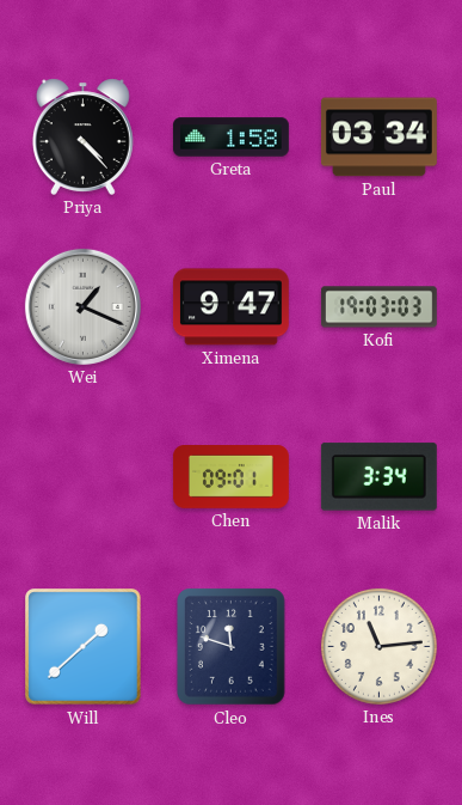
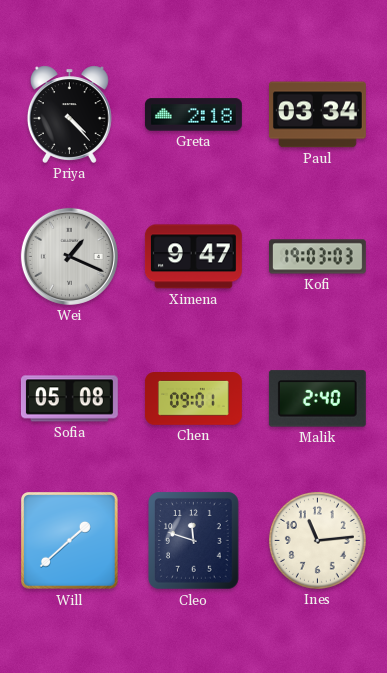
Greta: 1:58 -> 2:18
Sofia: none -> 05:08
Malik: 3:34 -> 2:40
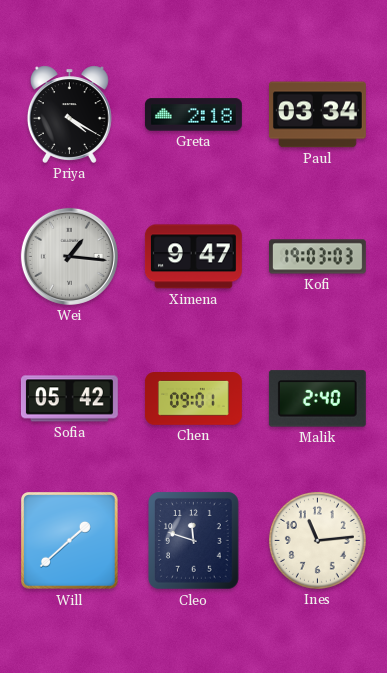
Priya: 4:23 -> 4:20
Wei: 1:19 -> 1:16
Sofia: 05:08 -> 05:42
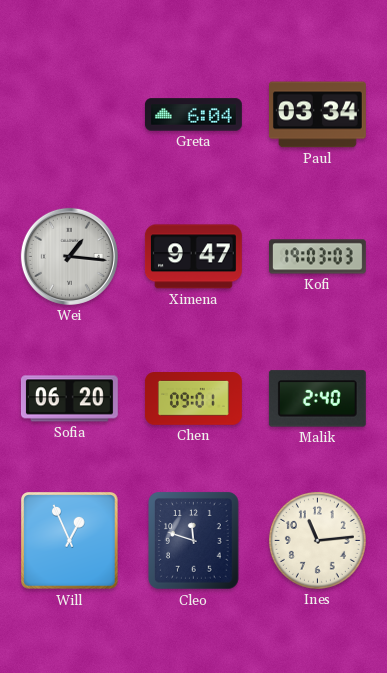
Priya: 4:20 -> none
Greta: 2:18 -> 6:04
Sofia: 05:42 -> 06:20
Will: 1:38 -> 12:56
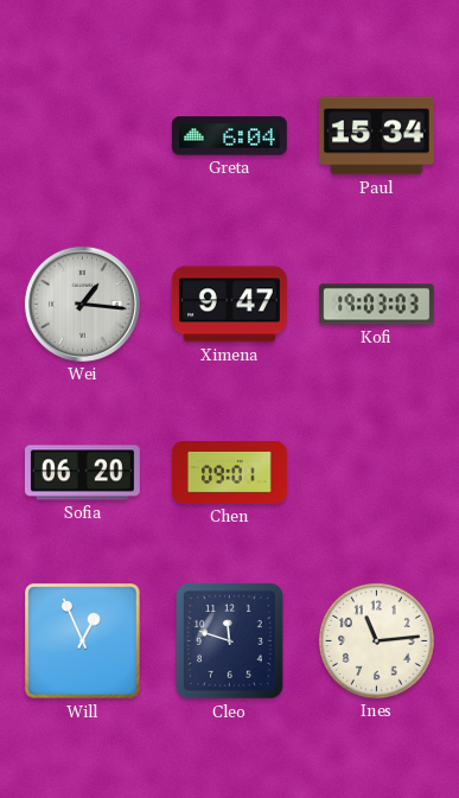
Paul: 03:34 -> 15:34
Malik: 2:40 -> none
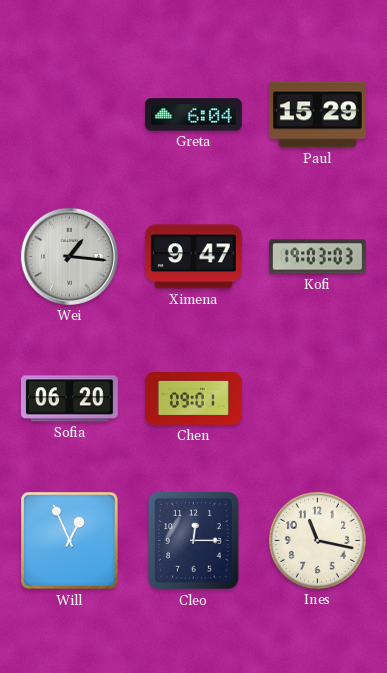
Paul: 15:34 -> 15:29
Cleo: 11:48 -> 12:15
Ines: 11:14 -> 11:17
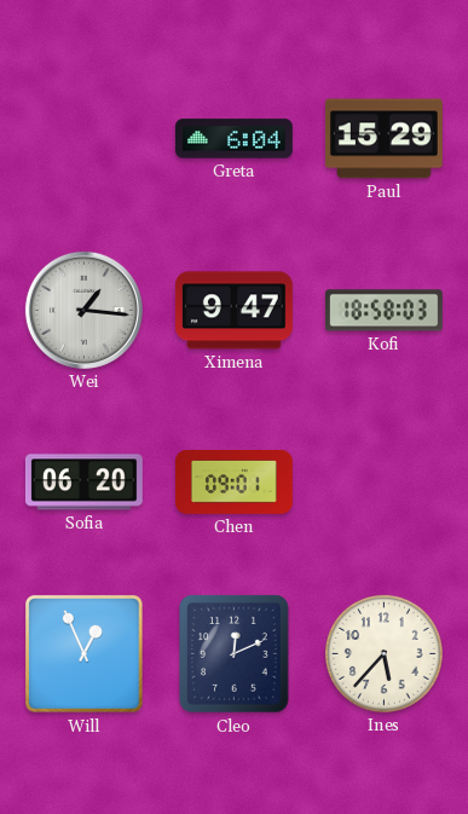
Kofi: 19:03 -> 18:58
Cleo: 12:15 -> 12:11
Ines: 11:17 -> 5:37
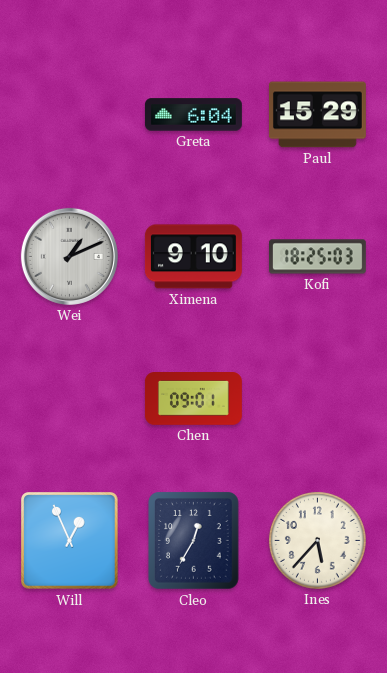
Wei: 1:16 -> 1:11
Ximena: 9:47 -> 9:10
Kofi: 18:58 -> 18:25
Sofia: 06:20 -> none
Cleo: 12:11 -> 12:35
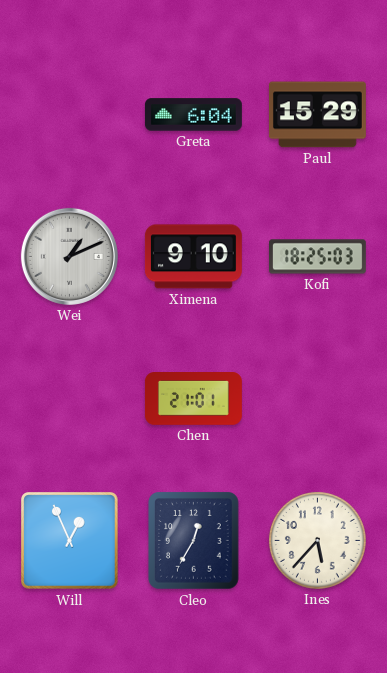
Chen: 09:01 -> 21:01
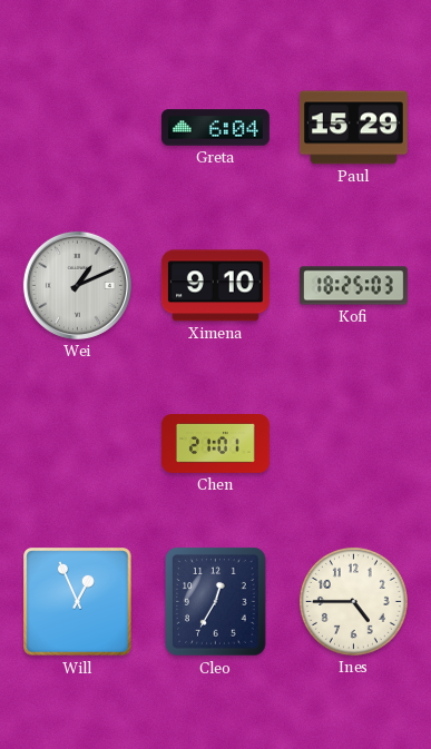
Ines: 5:37 -> 4:45
